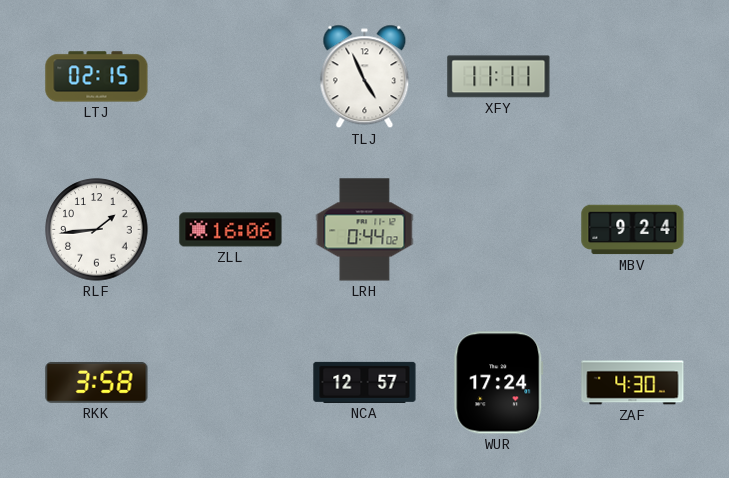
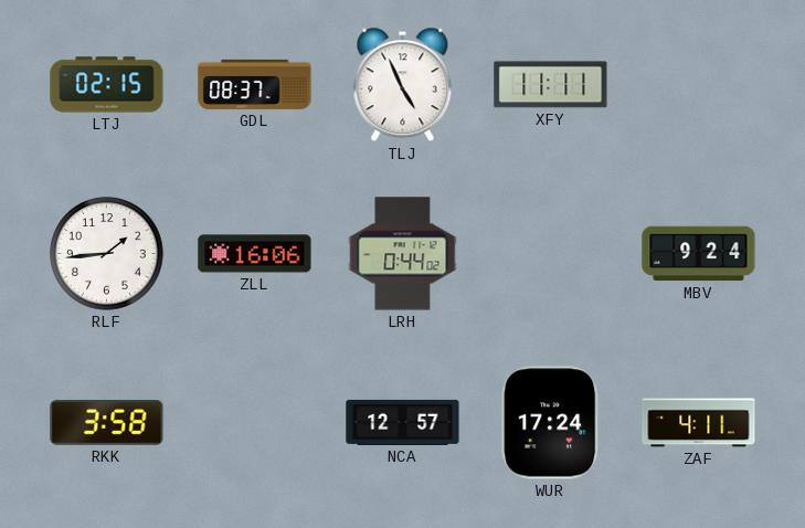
GDL: none -> 08:37
ZAF: 4:30 -> 4:11
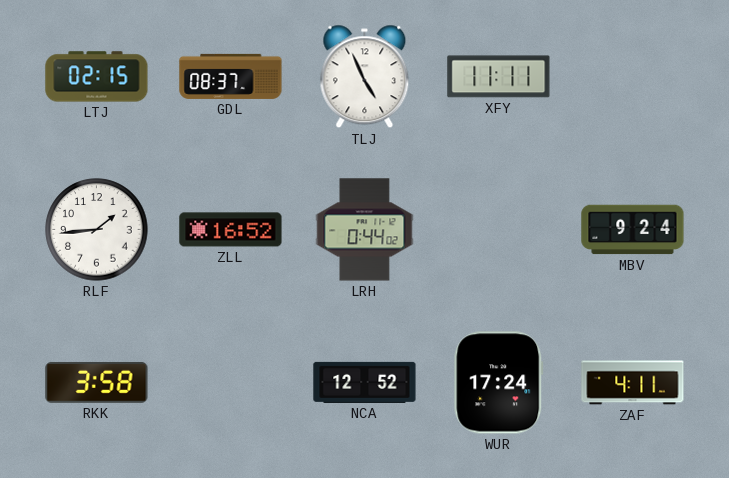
ZLL: 16:06 -> 16:52
NCA: 12:57 -> 12:52
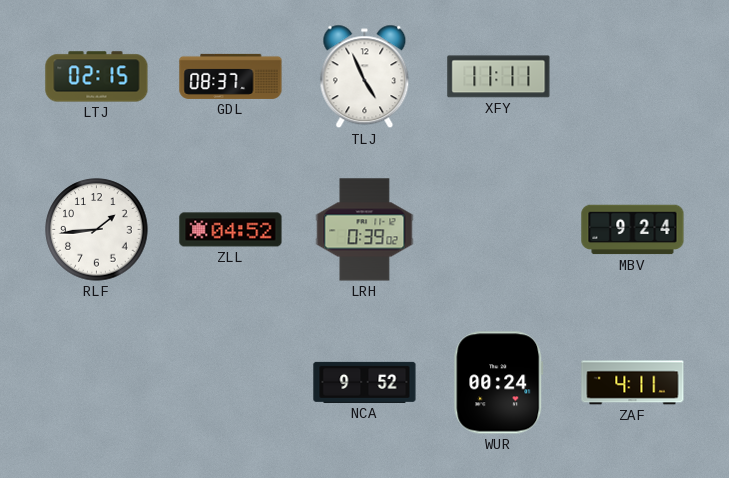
ZLL: 16:52 -> 04:52
LRH: 0:44 -> 0:39
RKK: 3:58 -> none
NCA: 12:52 -> 9:52
WUR: 17:24 -> 00:24
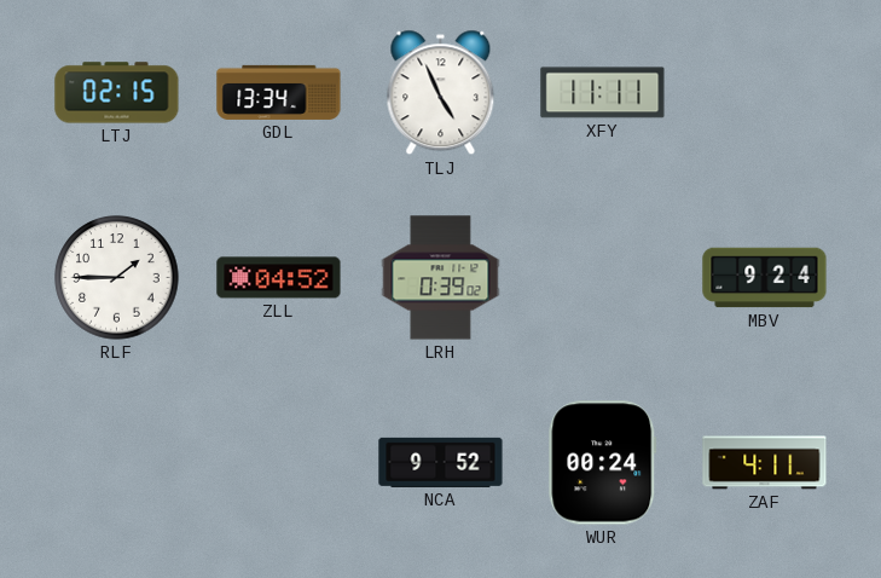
GDL: 08:37 -> 13:34
RLF: 1:44 -> 1:45
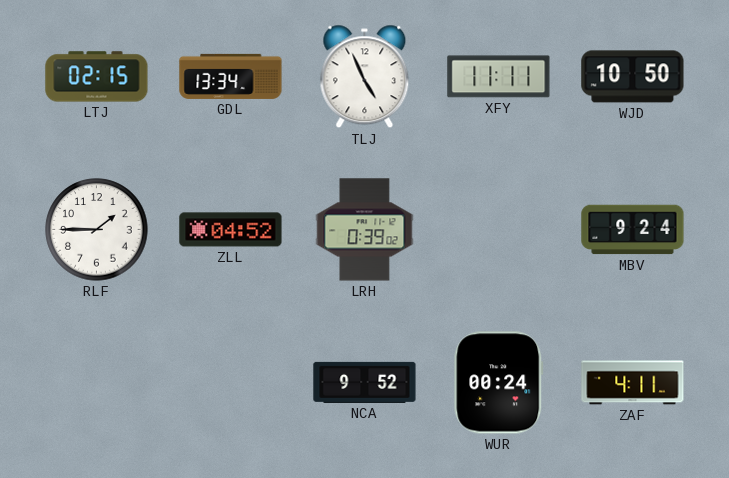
WJD: none -> 10:50
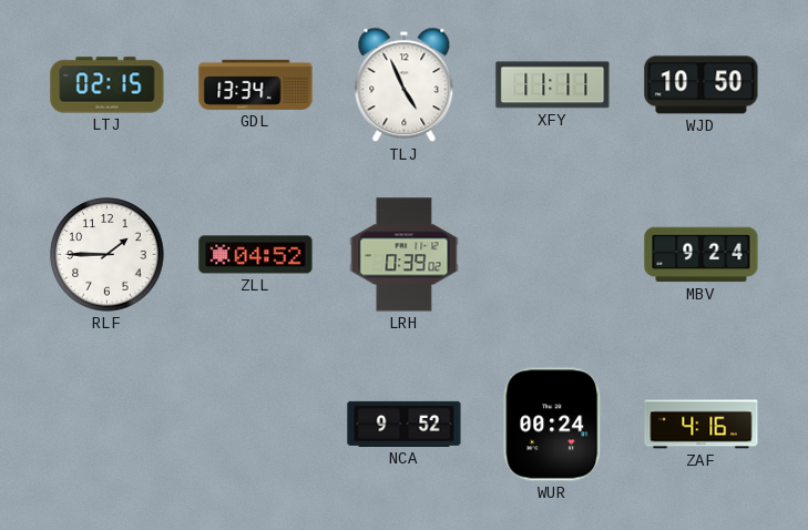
ZAF: 4:11 -> 4:16
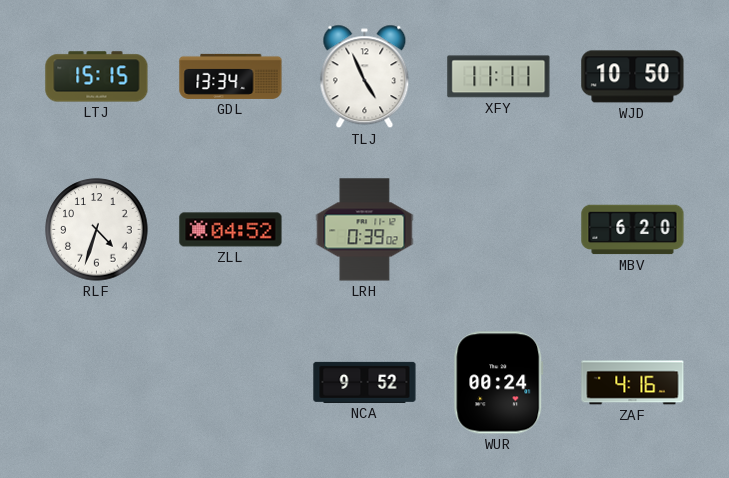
LTJ: 02:15 -> 15:15
RLF: 1:45 -> 4:33
MBV: 9:24 -> 6:20
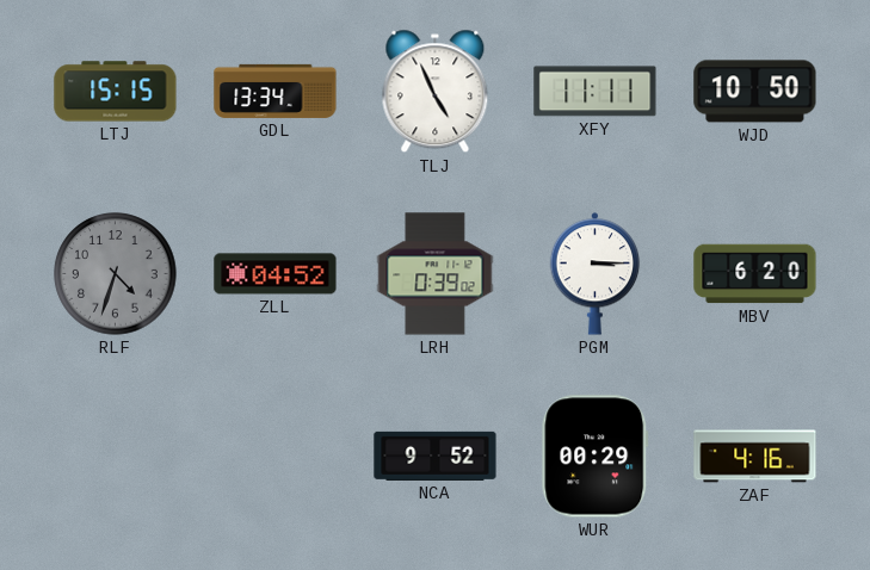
RLF dial: white -> grey
PGM: none -> 3:15
WUR: 00:24 -> 00:29
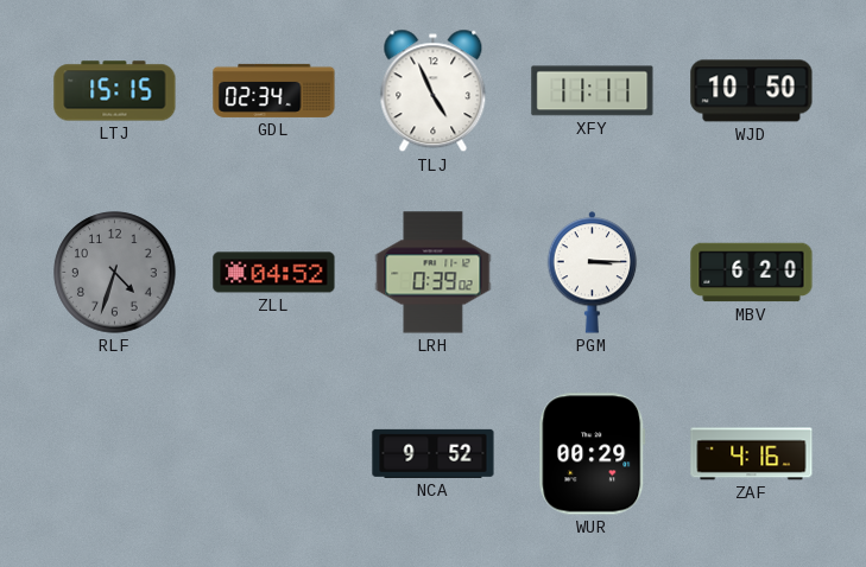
GDL: 13:34 -> 02:34
